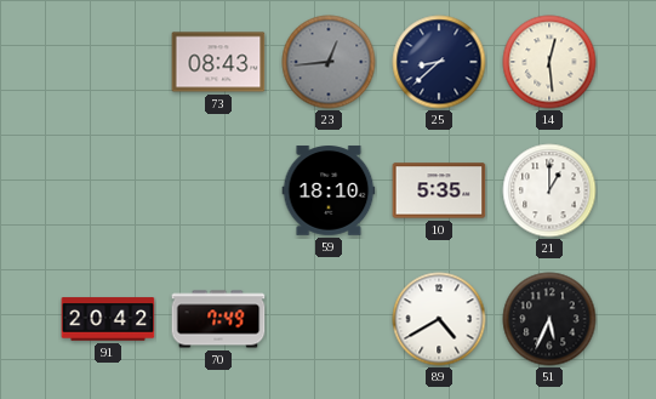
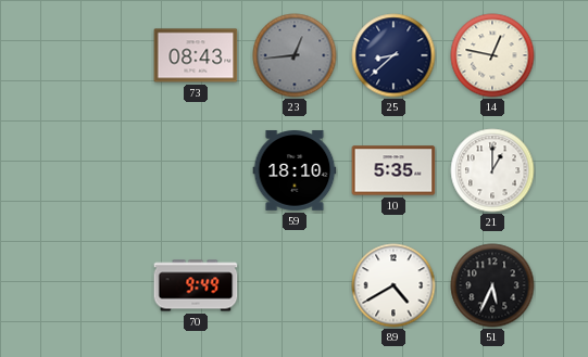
14: 12:29 -> 12:47
91: 20:42 -> none
70: 7:49 -> 9:49
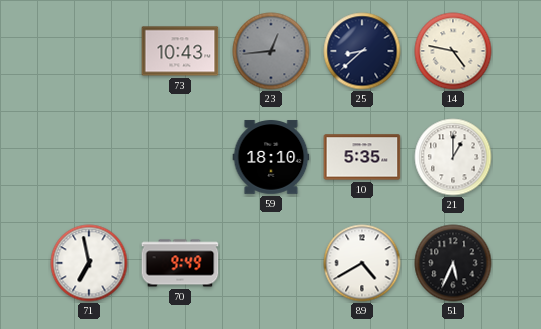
73: 08:43 -> 10:43
14: 12:47 -> 4:47
71: none -> 6:58
